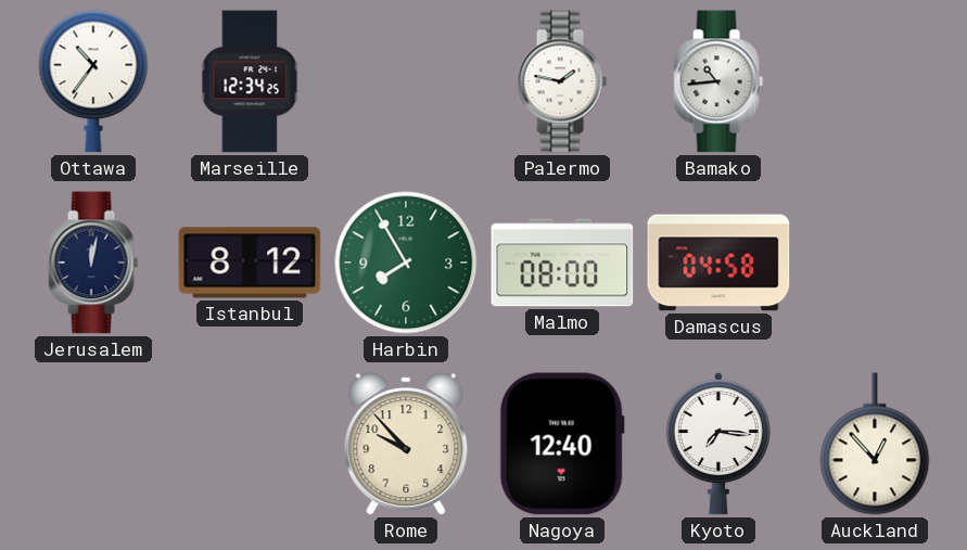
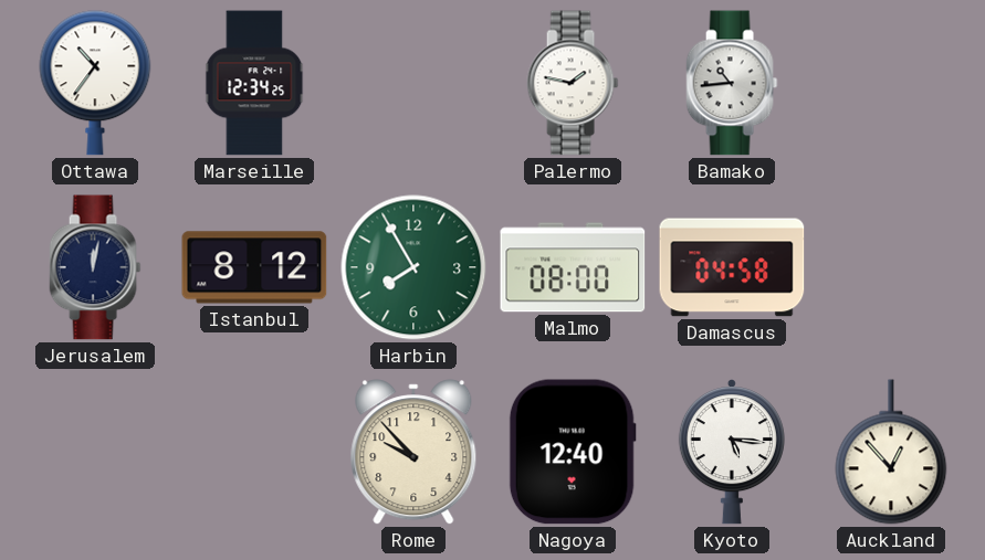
Kyoto: 7:16 -> 5:16
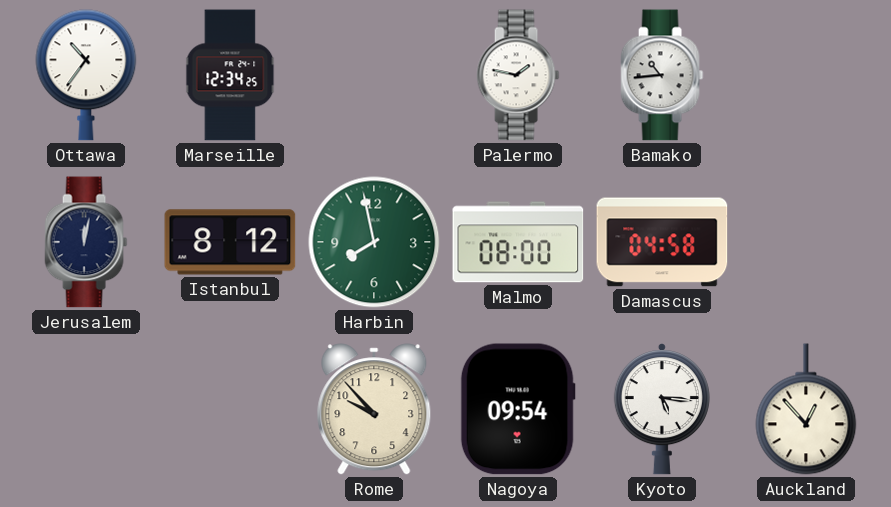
Harbin: 7:55 -> 7:58
Nagoya: 12:40 -> 09:54
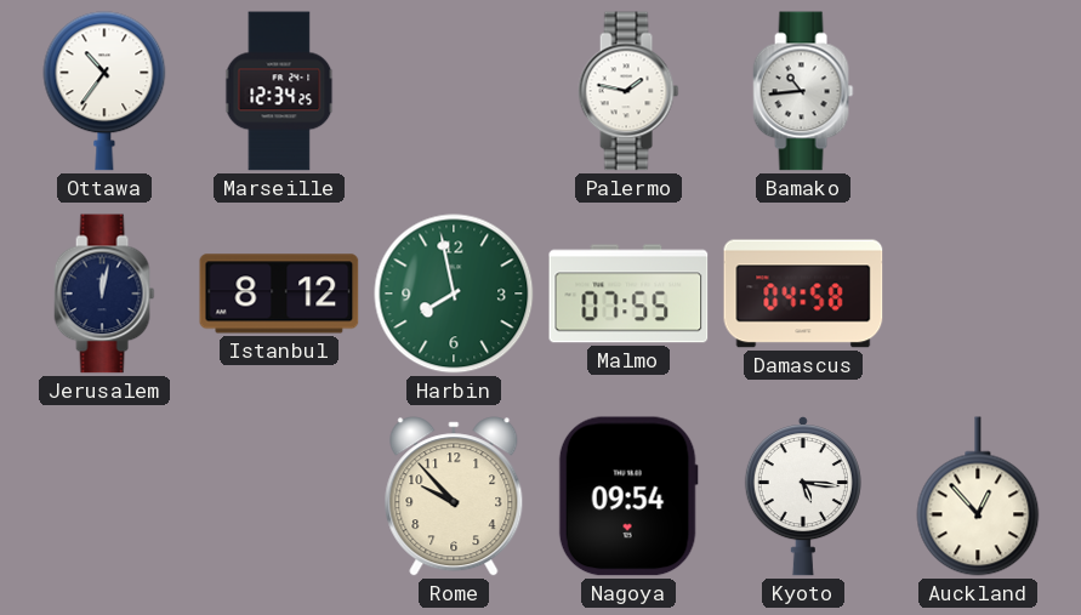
Malmo: 08:00 -> 07:55
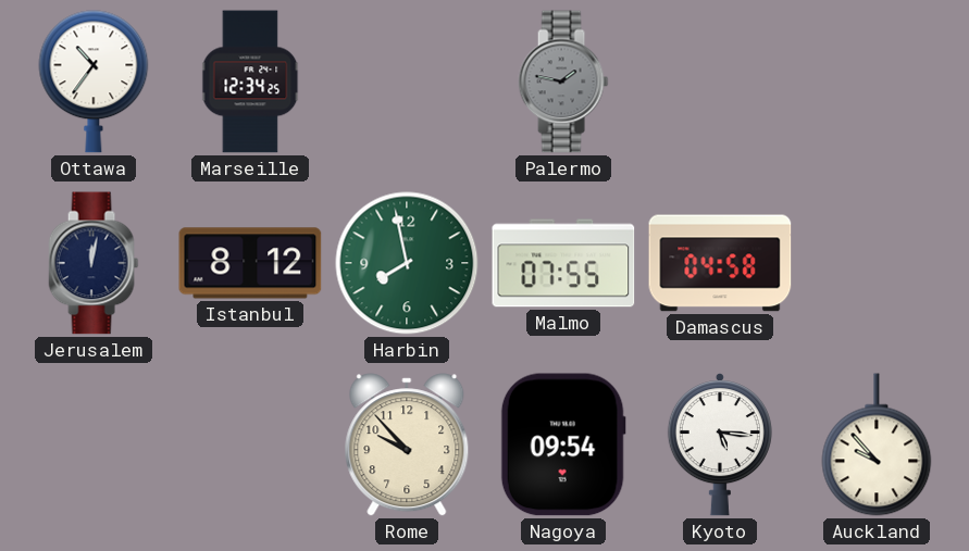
Palermo dial: white -> grey
Bamako: 10:44 -> none
Auckland: 12:53 -> 9:53
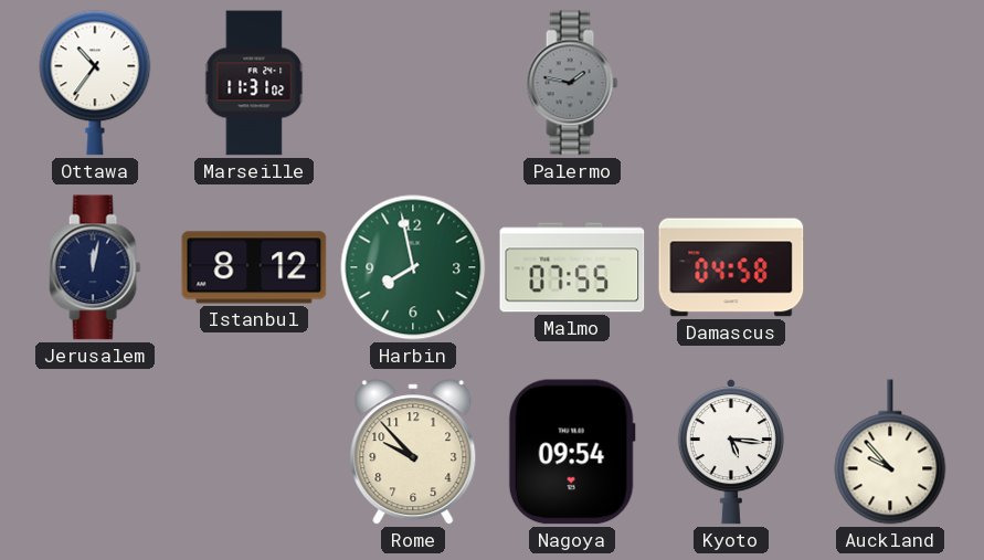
Marseille: 12:34 -> 11:31
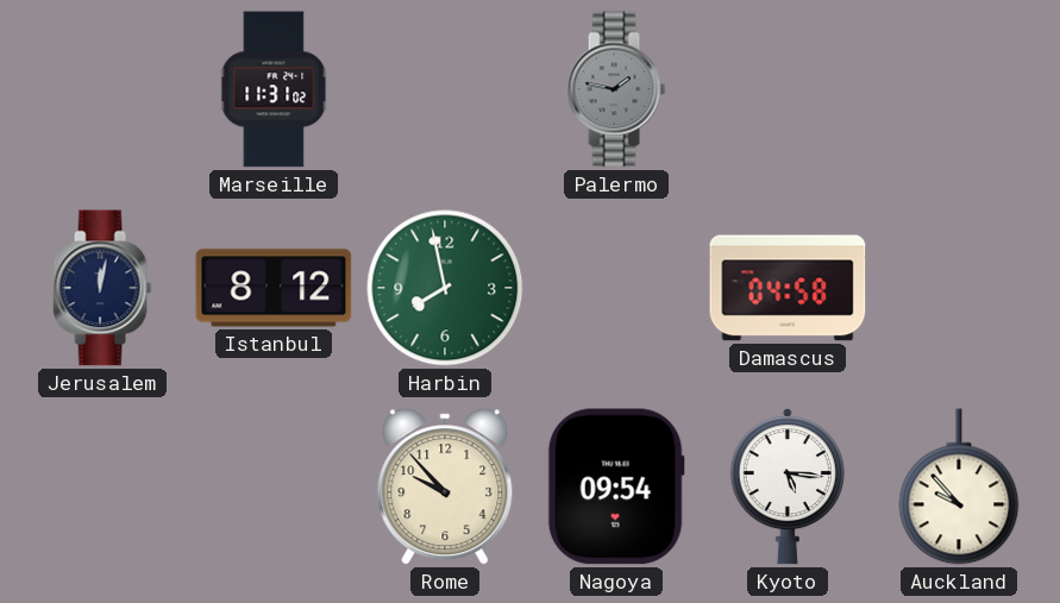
Ottawa: 10:36 -> none
Malmo: 07:55 -> none
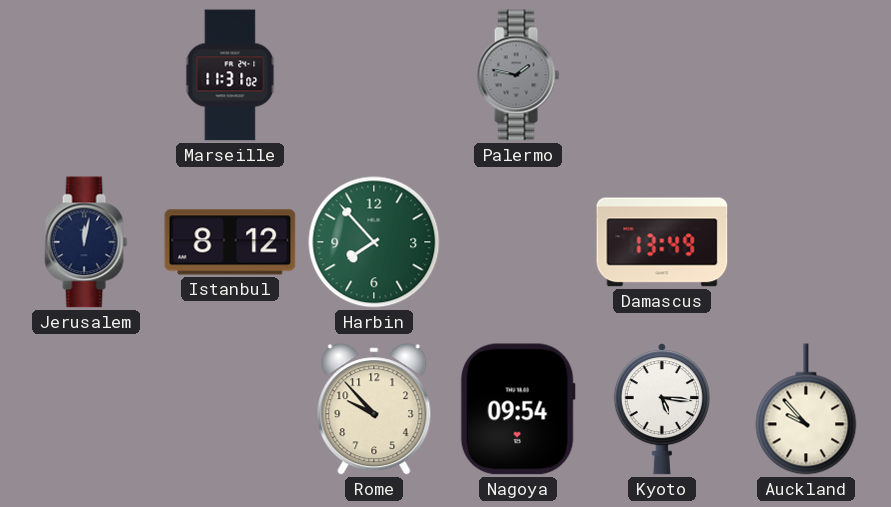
Harbin: 7:58 -> 7:53
Damascus: 04:58 -> 13:49
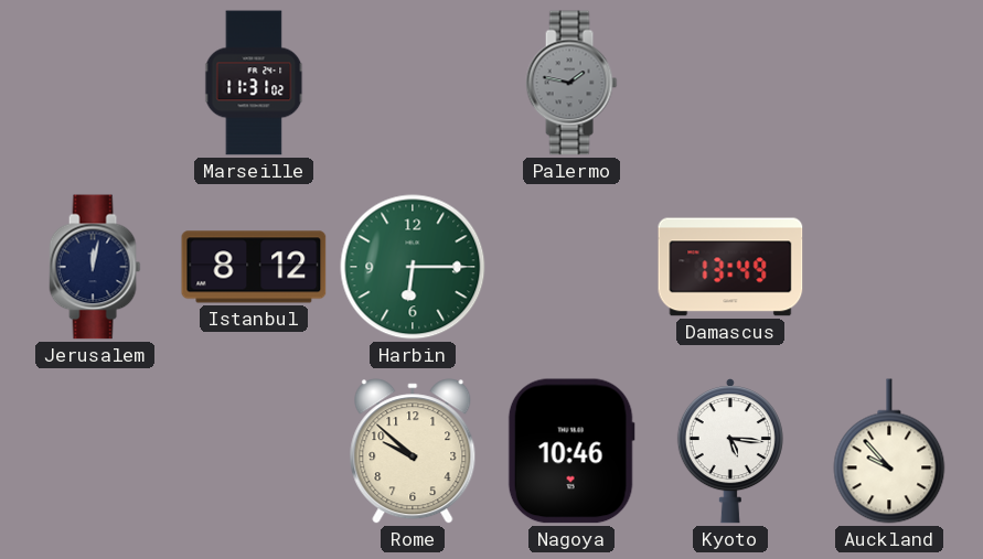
Harbin: 7:53 -> 6:15
Rome: 9:53 -> 9:52
Nagoya: 09:54 -> 10:46
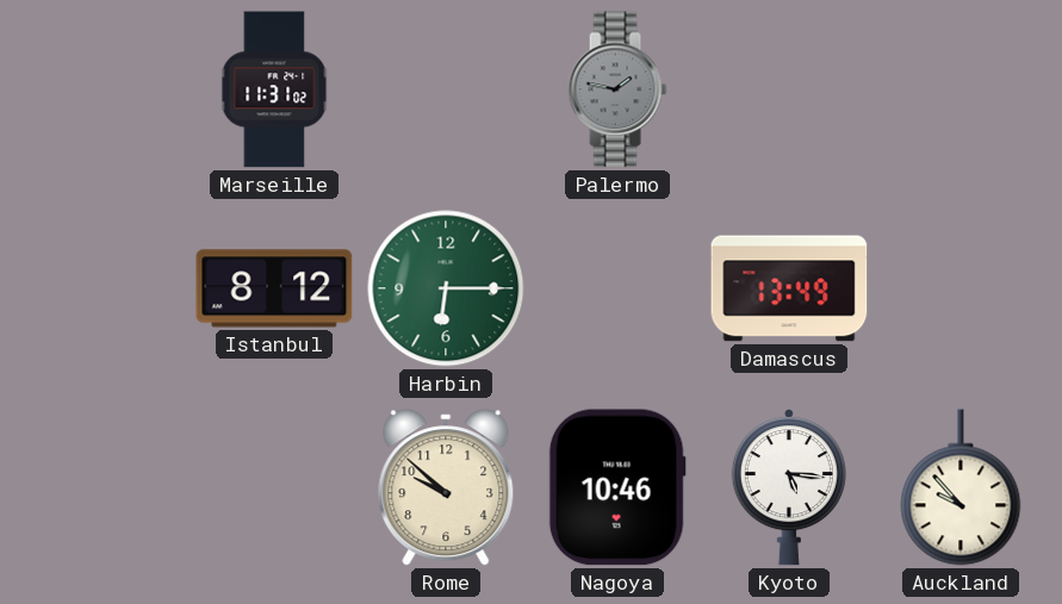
Jerusalem: 12:02 -> none
